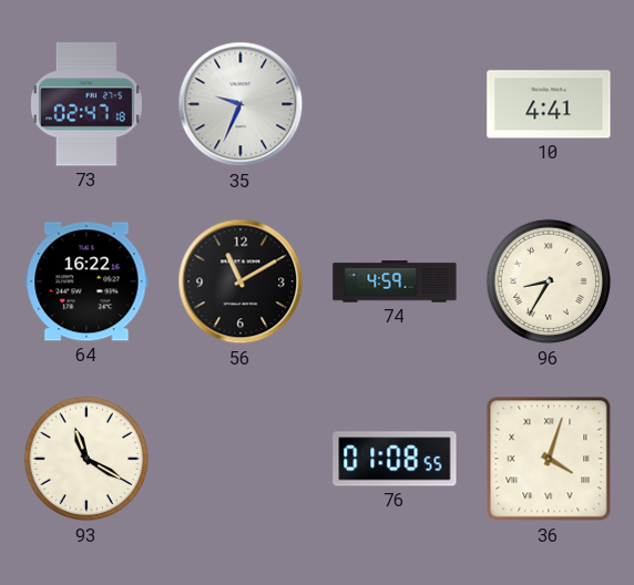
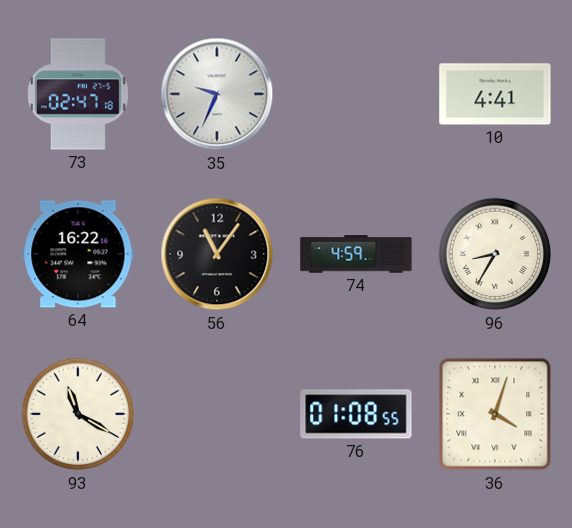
56: 11:10 -> 11:06
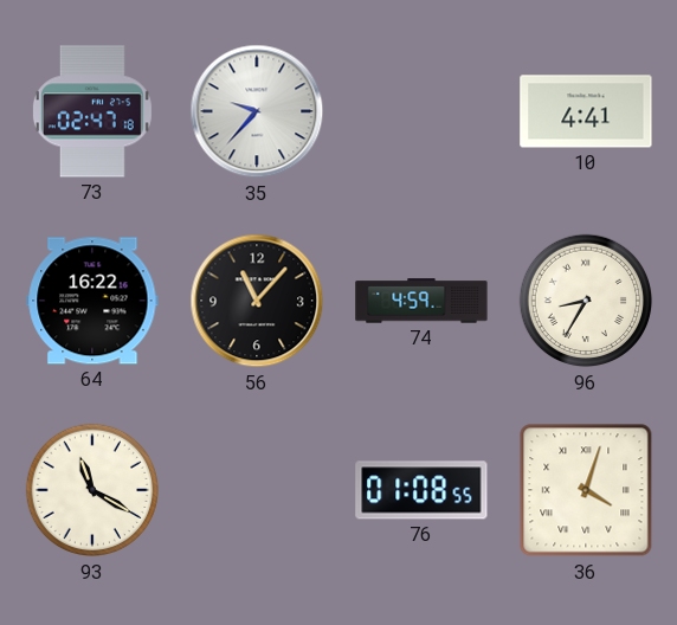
35: 9:34 -> 9:37
56: 11:06 -> 11:07
